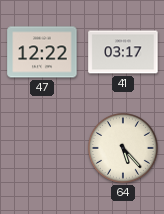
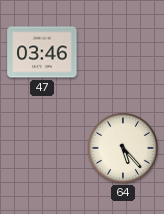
47: 12:22 -> 03:46
41: 03:17 -> none
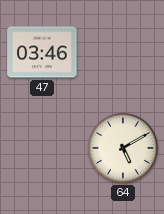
64: 5:23 -> 5:10
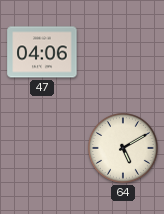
47: 03:46 -> 04:06
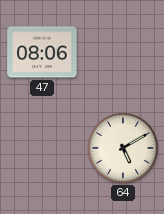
47: 04:06 -> 08:06
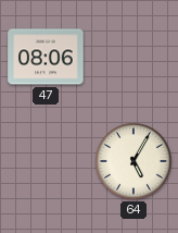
64: 5:10 -> 5:05
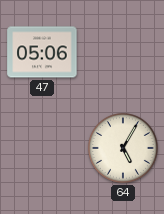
47: 08:06 -> 05:06
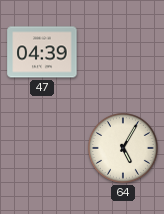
47: 05:06 -> 04:39
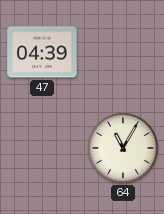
64: 5:05 -> 11:05
